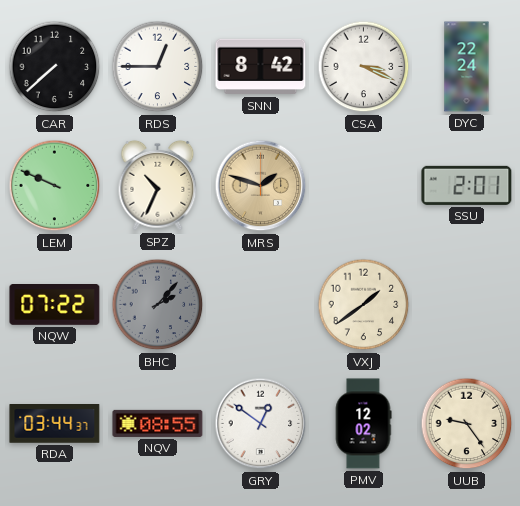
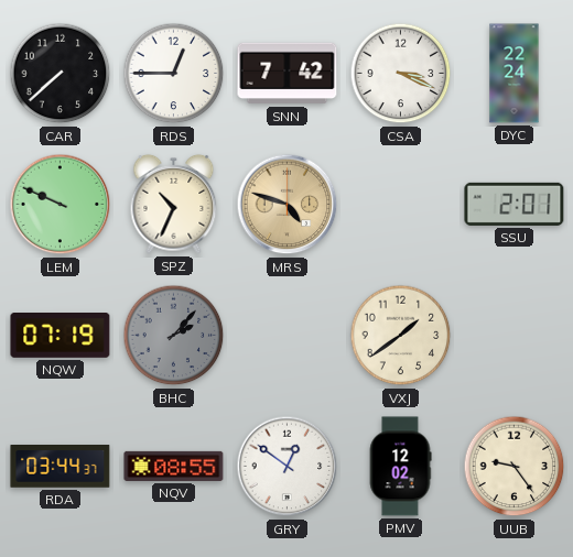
SNN: 8:42 -> 7:42
MRS: 1:48 -> 4:48
NQW: 07:22 -> 07:19
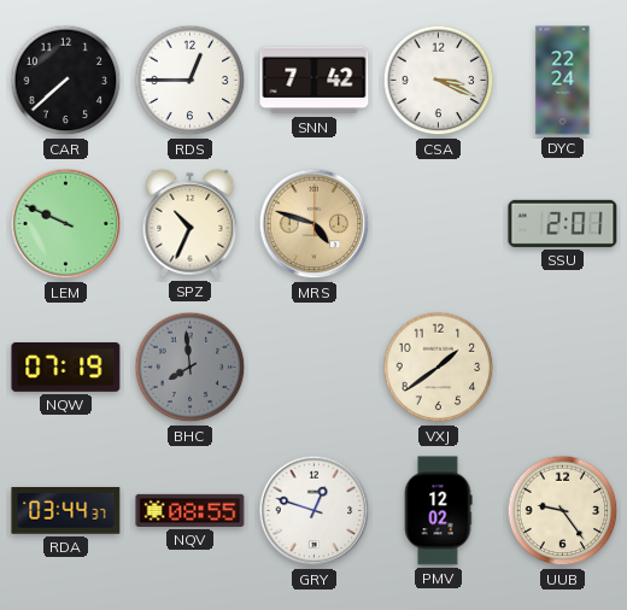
BHC: 2:07 -> 7:59
GRY: 12:51 -> 12:48
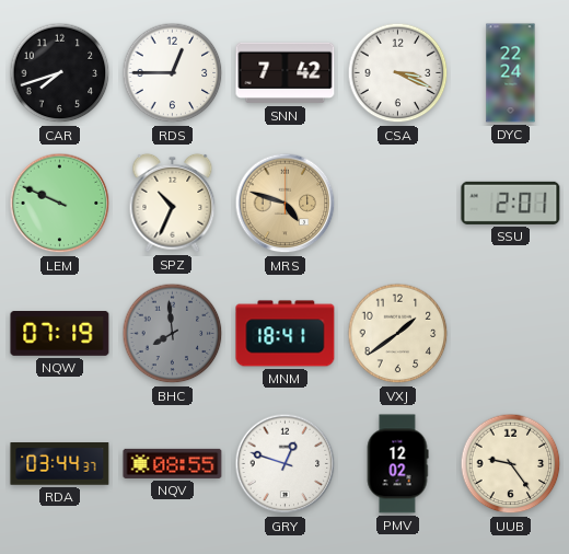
CAR: 7:38 -> 7:42
MNM: none -> 18:41
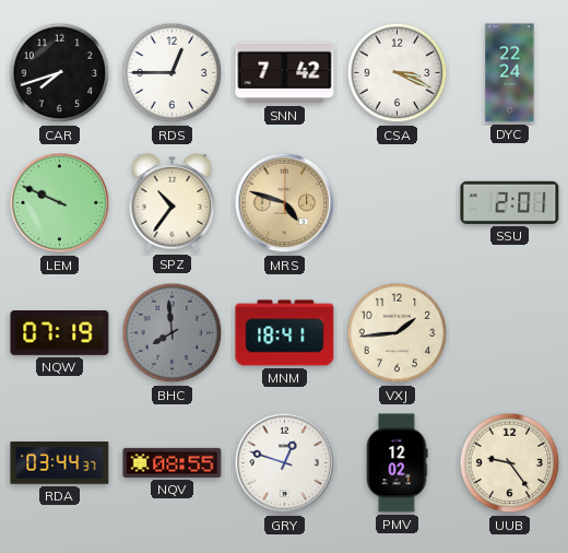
SPZ: 10:34 -> 10:36
VXJ: 1:39 -> 1:44
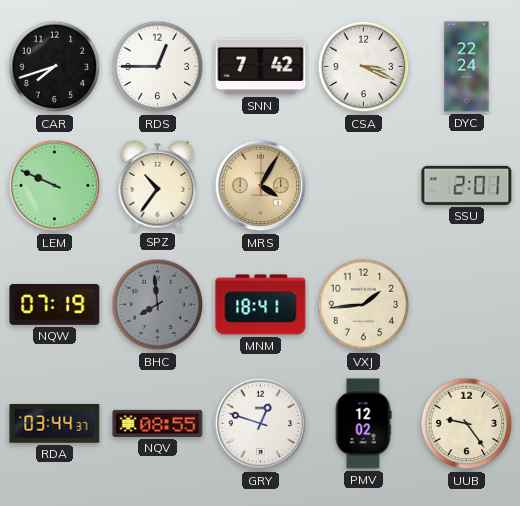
MRS: 4:48 -> 4:05
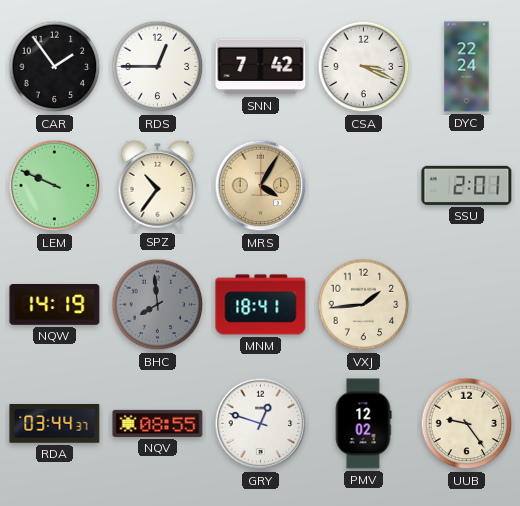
CAR: 7:42 -> 1:54
NQW: 07:19 -> 14:19
